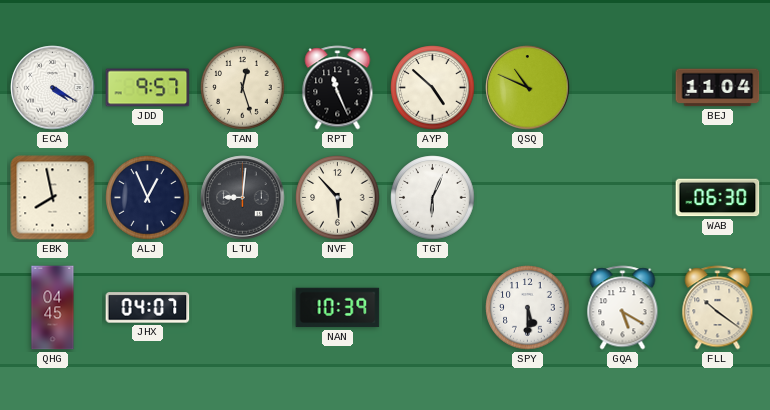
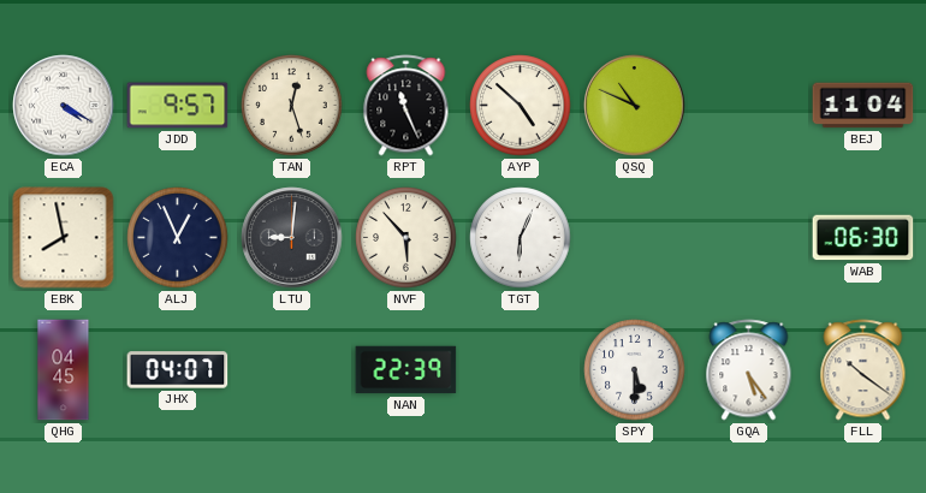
NAN: 10:39 -> 22:39
GQA: 5:20 -> 5:24
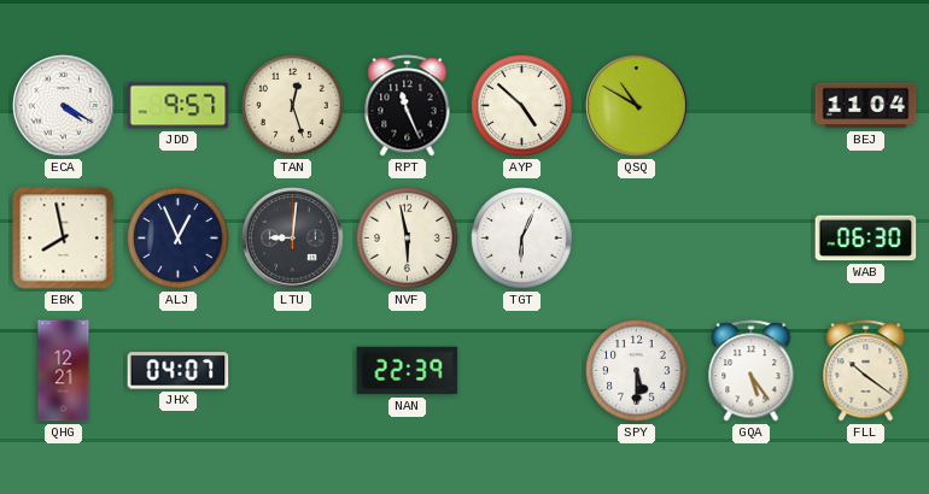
QSQ: 10:49 -> 10:50
NVF: 5:53 -> 5:58
QHG: 04:45 -> 12:21
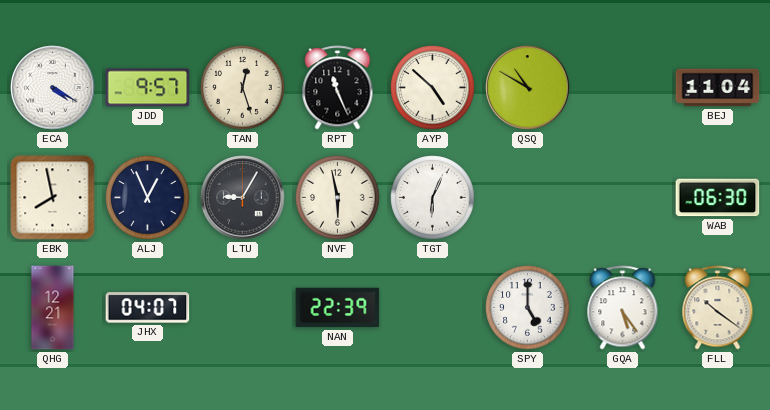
LTU: 9:01 -> 9:05
SPY: 5:30 -> 5:00
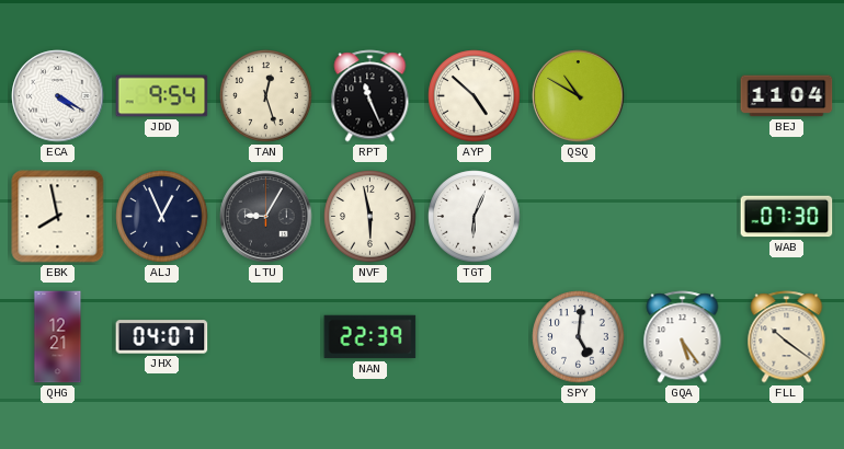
JDD: 9:57 -> 9:54
WAB: 06:30 -> 07:30
SPY: 5:00 -> 5:01
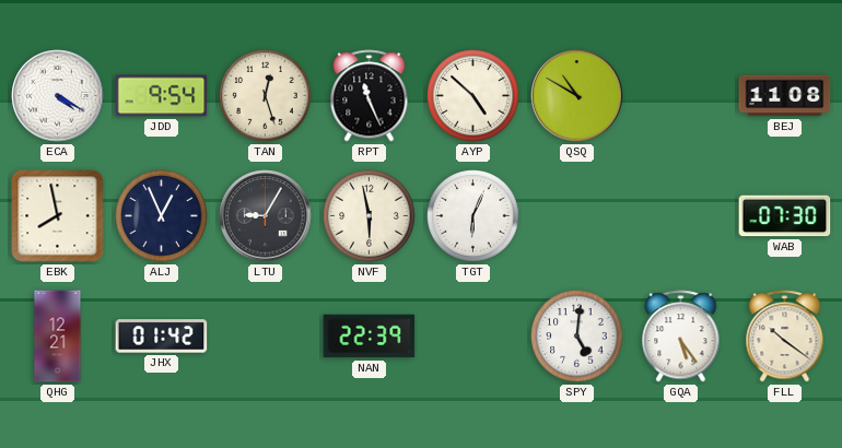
BEJ: 11:04 -> 11:08
JHX: 04:07 -> 01:42
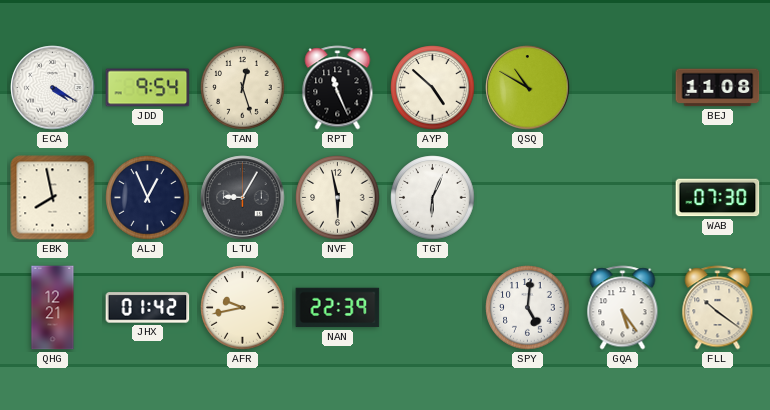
AFR: none -> 9:43
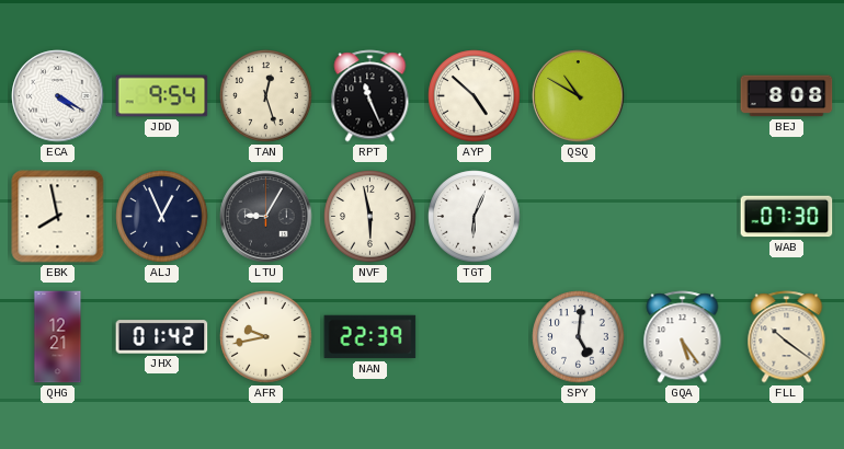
BEJ: 11:08 -> 8:08
